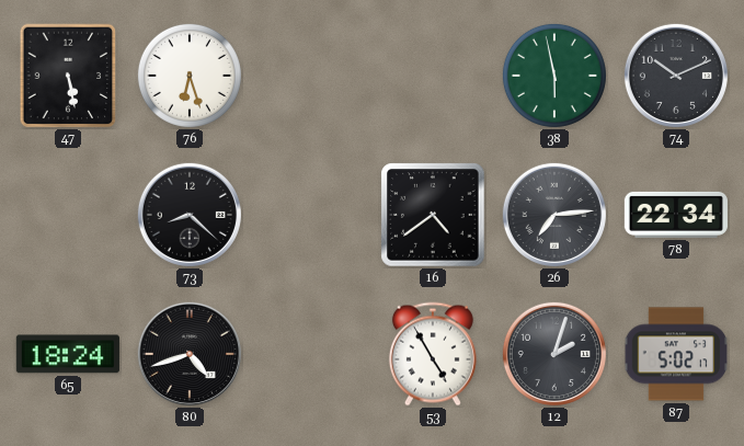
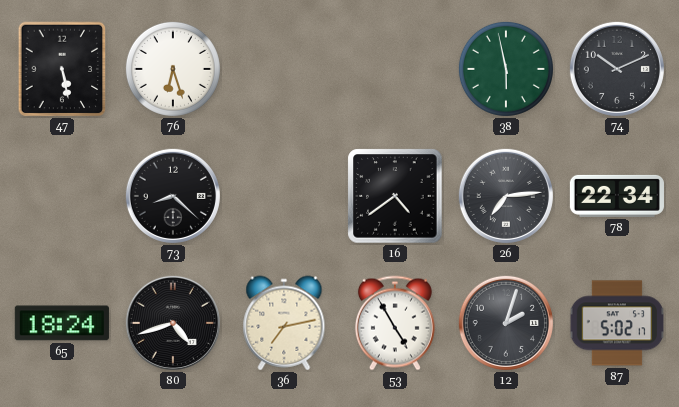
36: none -> 7:13
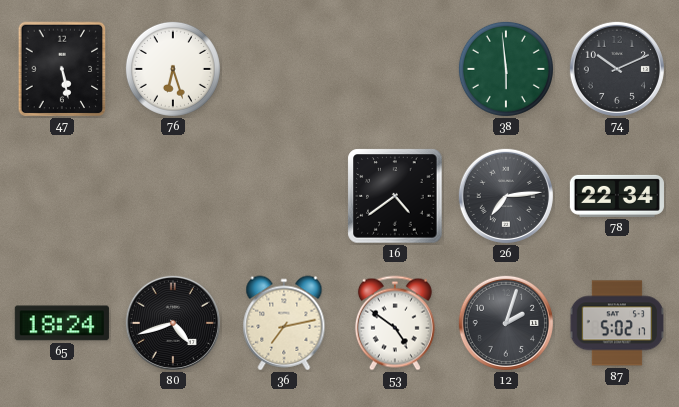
38: 5:58 -> 5:59
73: 8:22 -> none
53: 4:55 -> 4:51
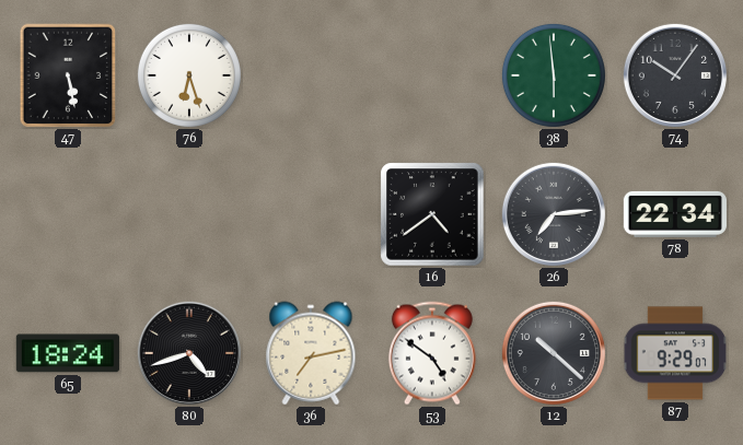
74: 10:11 -> 10:06
12: 2:03 -> 10:22
87: 5:02 -> 9:29
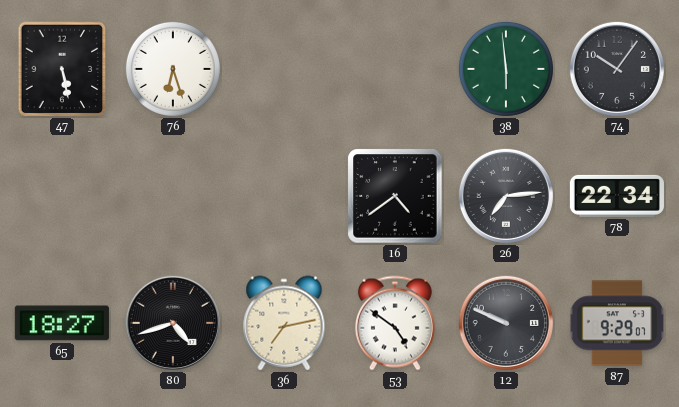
65: 18:24 -> 18:27
12: 10:22 -> 9:49
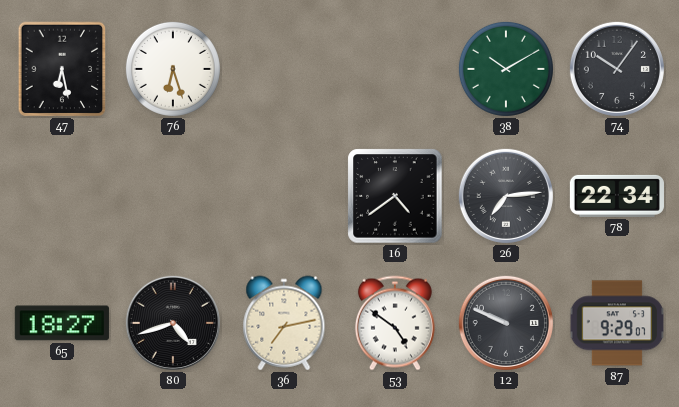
47: 5:28 -> 6:28
38: 5:59 -> 10:10
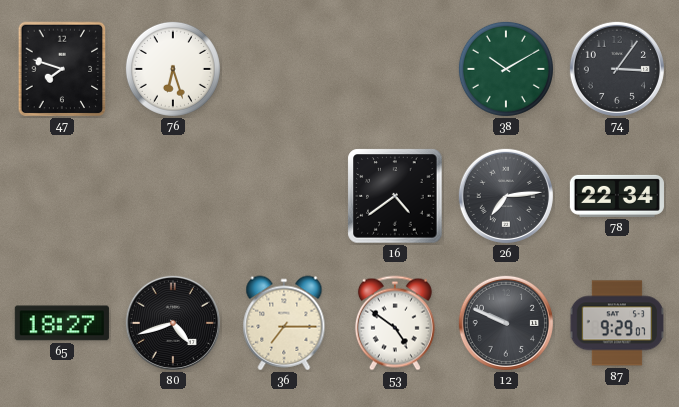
47: 6:28 -> 7:48
74: 10:06 -> 3:06
36: 7:13 -> 7:15
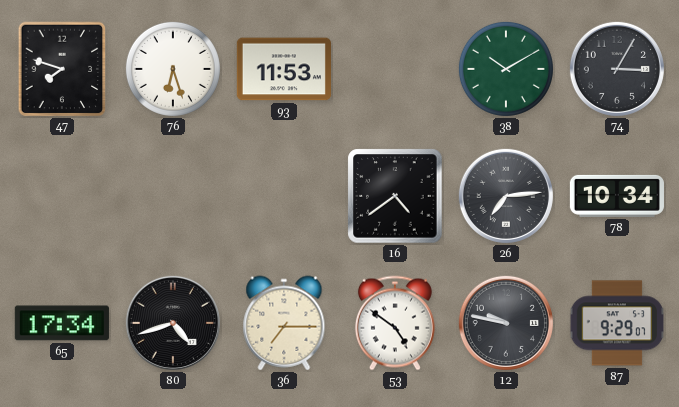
93: none -> 11:53
74: 3:06 -> 3:05
78: 22:34 -> 10:34
65: 18:27 -> 17:34
12: 9:49 -> 9:47
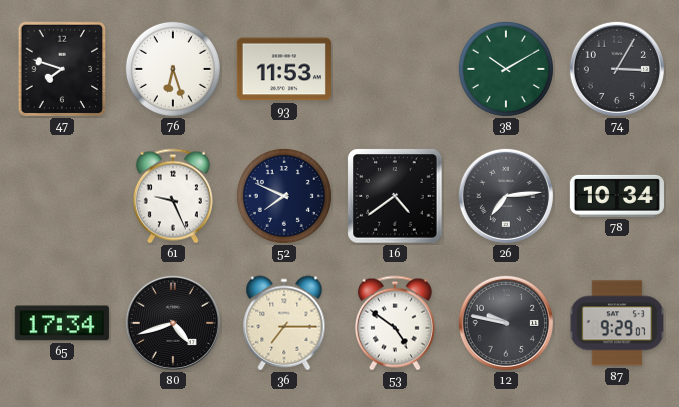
61: none -> 9:26
52: none -> 7:49
